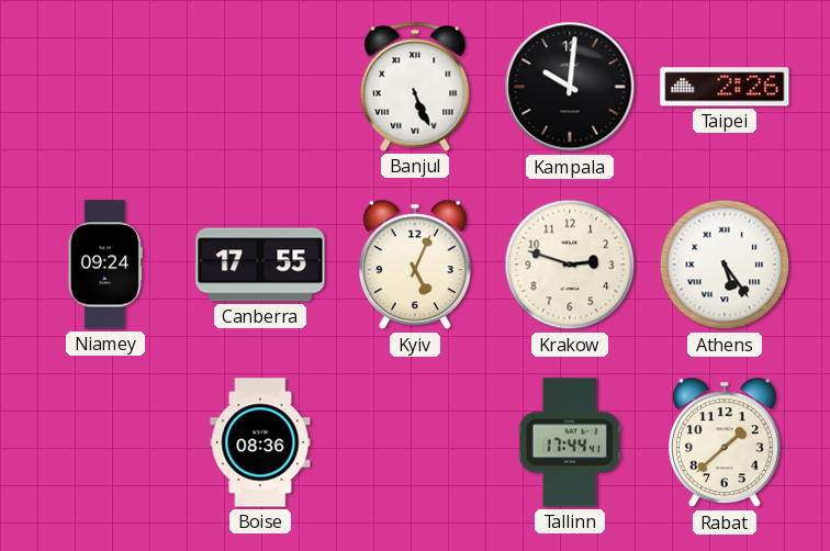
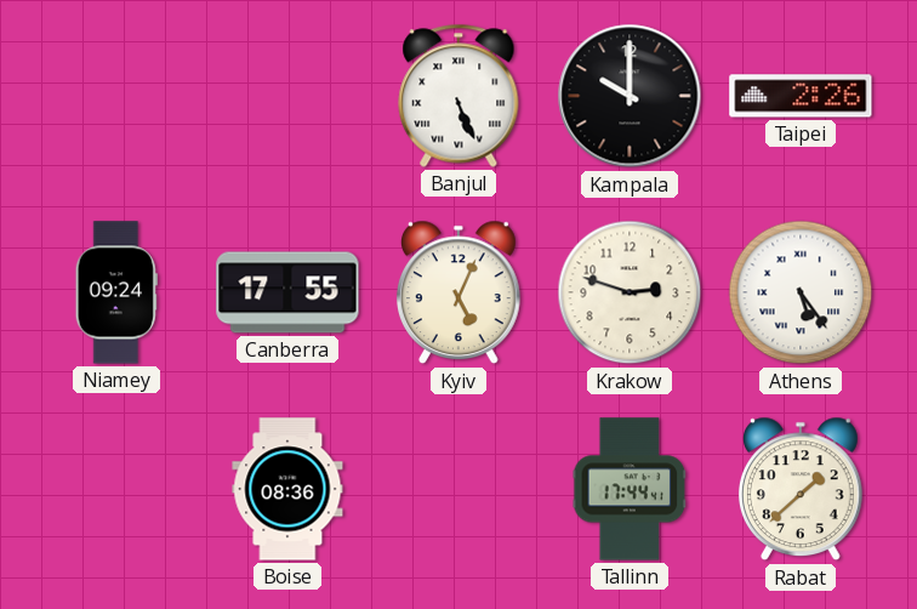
Kampala: 10:01 -> 10:00
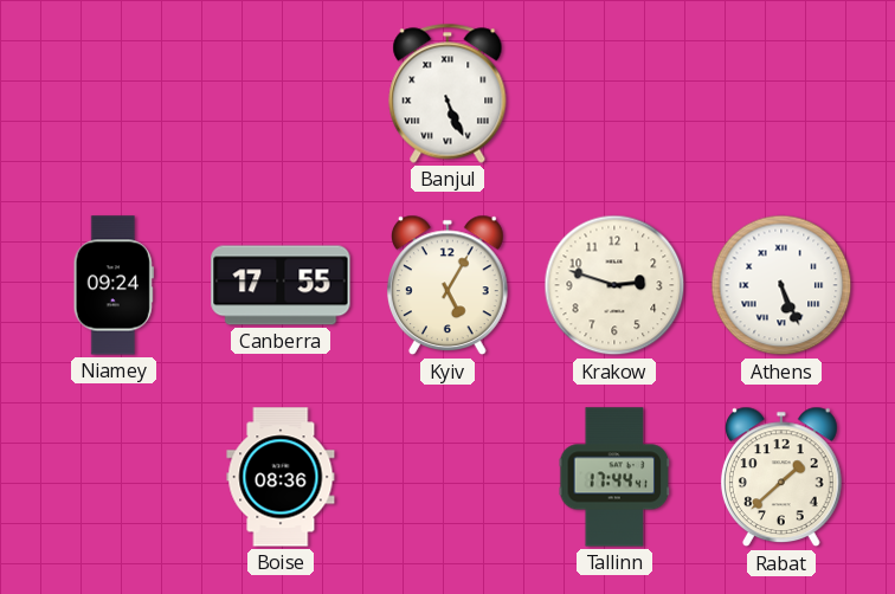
Kampala: 10:00 -> none
Taipei: 2:26 -> none
Kyiv: 5:04 -> 5:05
Athens: 5:24 -> 5:26
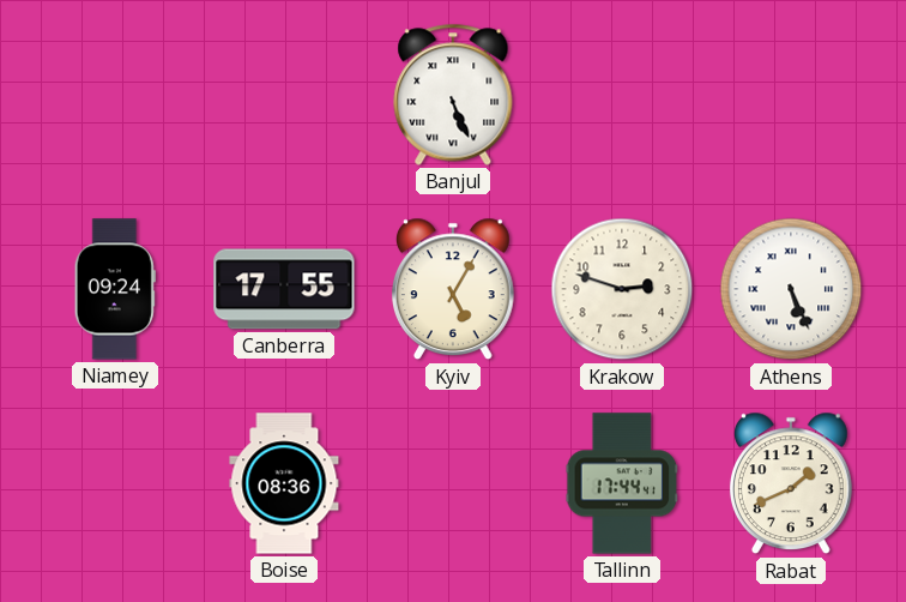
Rabat: 1:38 -> 1:41
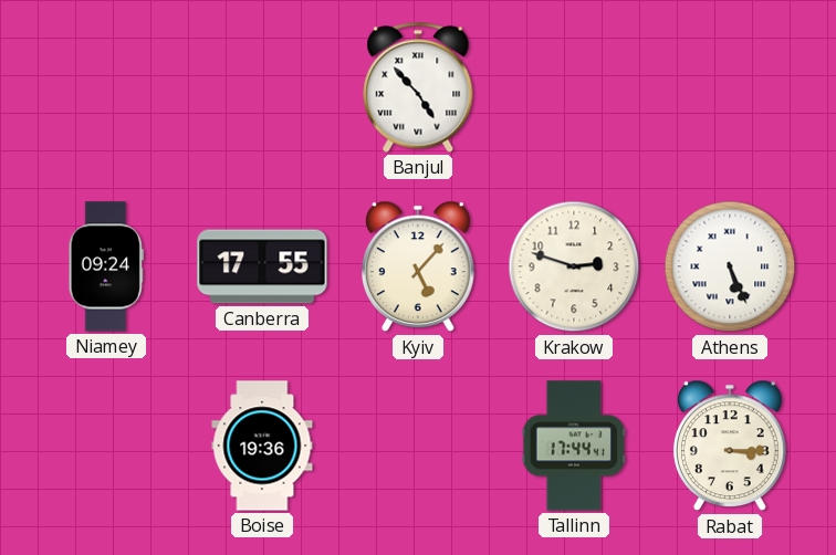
Banjul: 5:26 -> 4:53
Kyiv: 5:05 -> 5:07
Boise: 08:36 -> 19:36
Rabat: 1:41 -> 3:15
